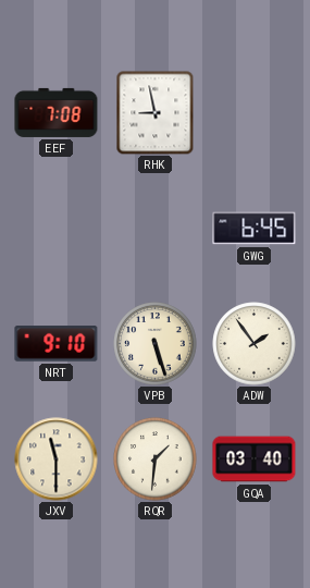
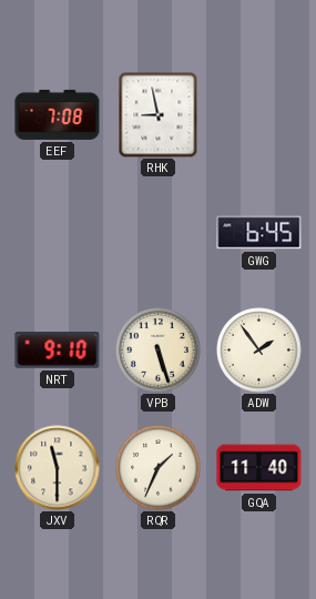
RQR: 1:31 -> 1:34
GQA: 03:40 -> 11:40
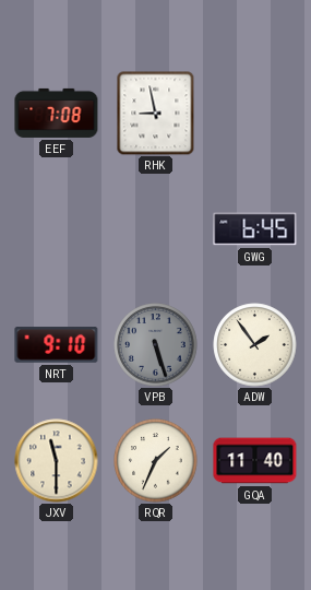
VPB dial: cream -> grey
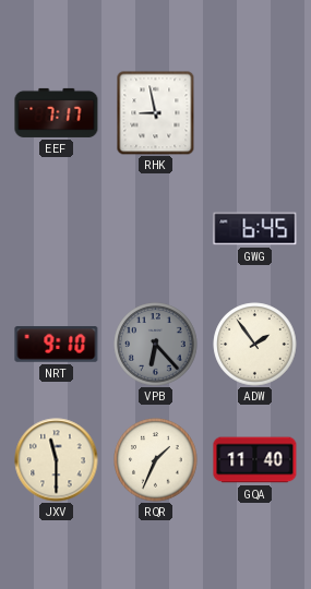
EEF: 7:08 -> 7:17
VPB: 5:27 -> 6:23
